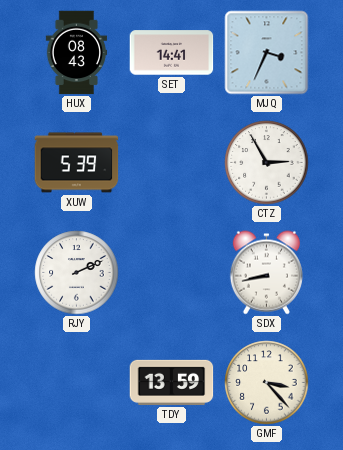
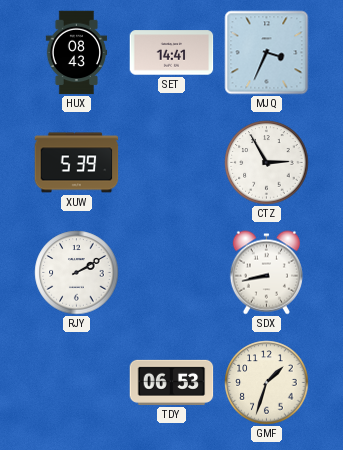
RJY: 2:11 -> 2:10
TDY: 13:59 -> 06:53
GMF: 3:23 -> 1:33
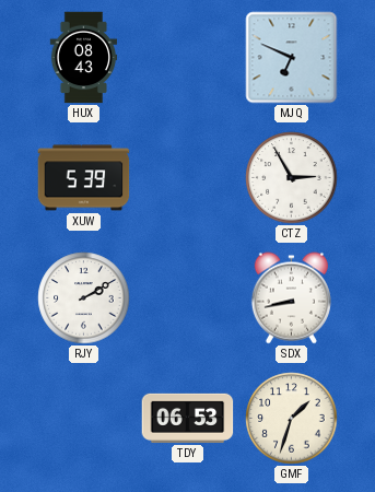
SET: 14:41 -> none
MJQ: 3:34 -> 6:49
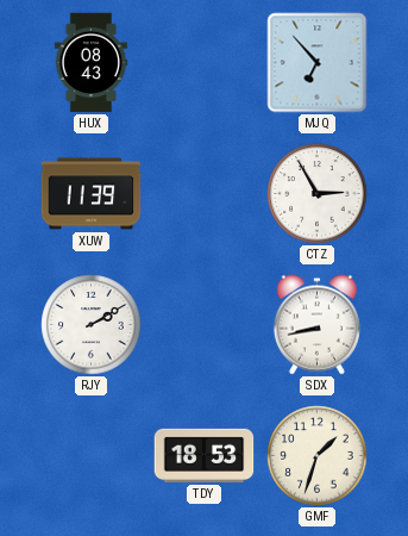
MJQ: 6:49 -> 6:53
XUW: 5:39 -> 11:39
TDY: 06:53 -> 18:53
